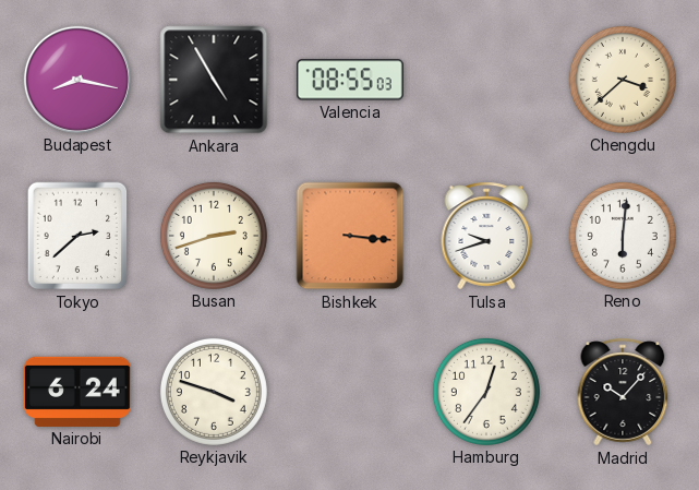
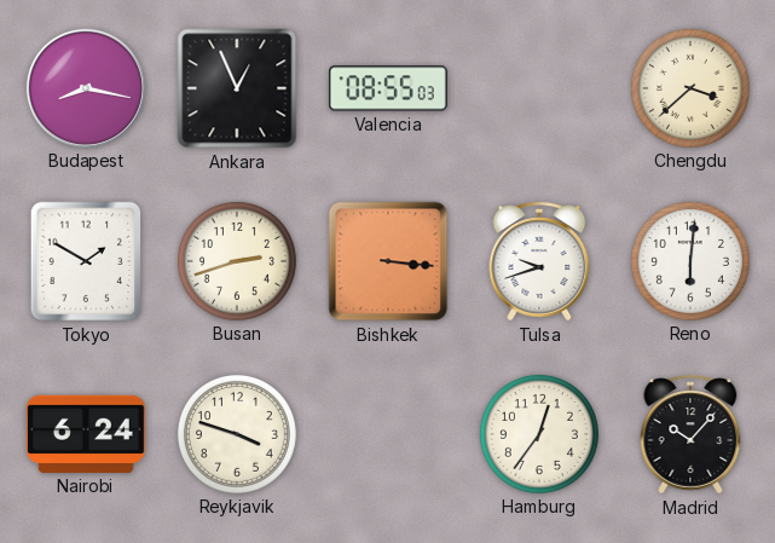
Ankara: 4:55 -> 12:56
Tokyo: 2:38 -> 1:50
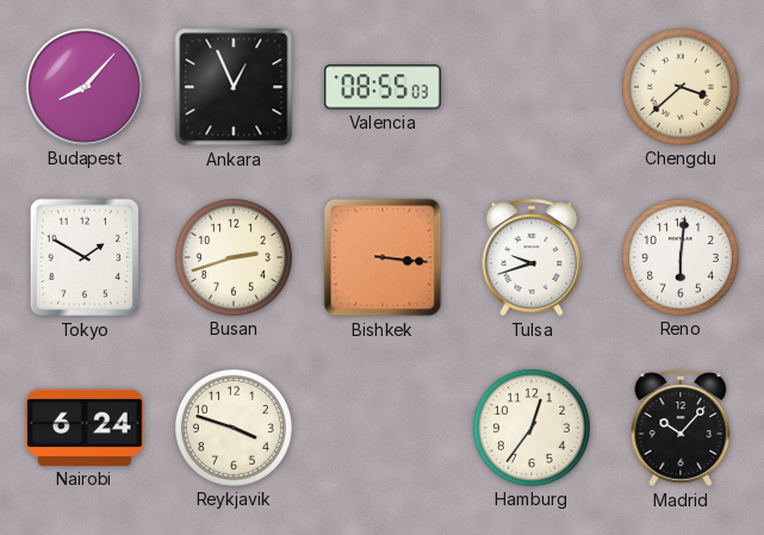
Budapest: 8:17 -> 8:07
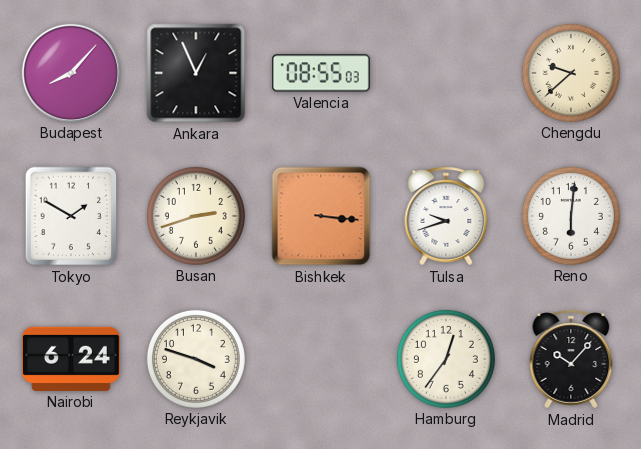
Chengdu: 3:38 -> 9:38
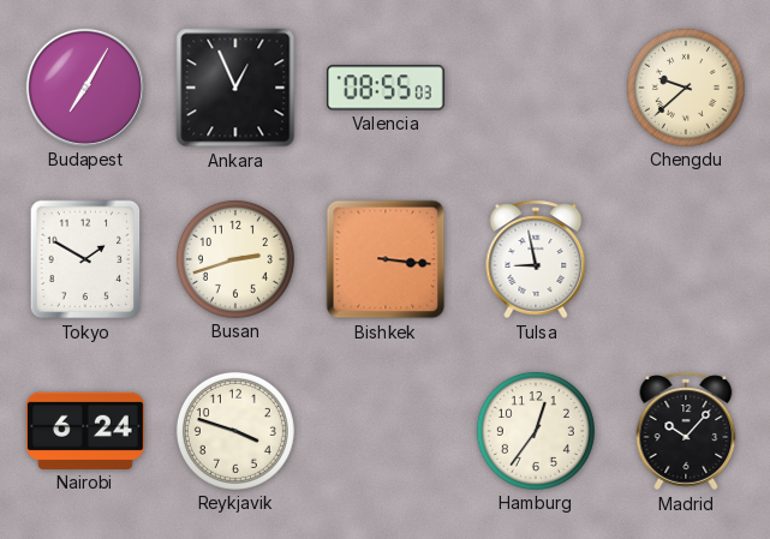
Budapest: 8:07 -> 7:05
Tulsa: 9:42 -> 8:58
Reno: 6:01 -> none
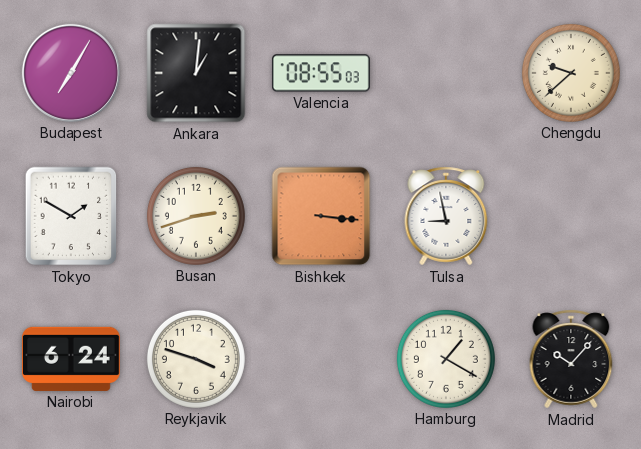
Ankara: 12:56 -> 1:01
Hamburg: 12:36 -> 1:20
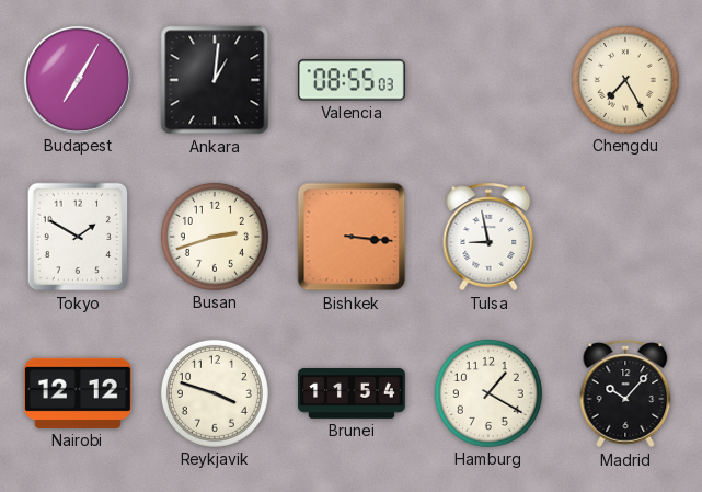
Chengdu: 9:38 -> 7:25
Nairobi: 6:24 -> 12:12
Brunei: none -> 11:54
